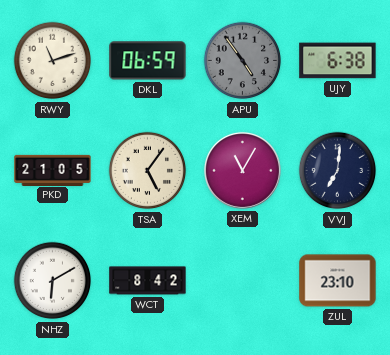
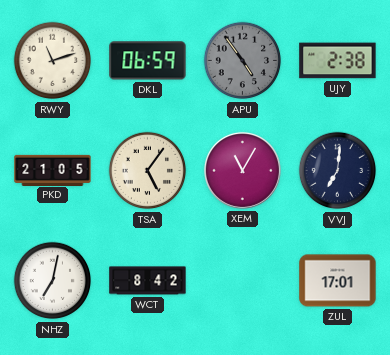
UJY: 6:38 -> 2:38
NHZ: 6:10 -> 7:02
ZUL: 23:10 -> 17:01
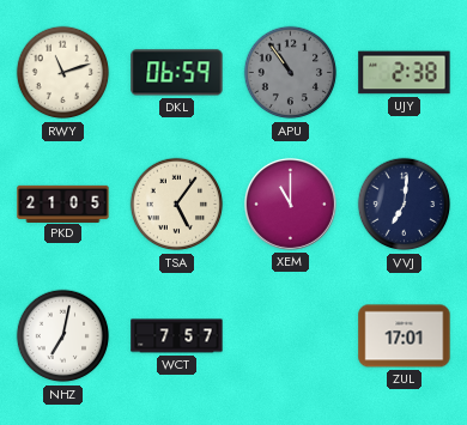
APU: 4:54 -> 10:54
XEM: 11:05 -> 11:00
WCT: 8:42 -> 7:57
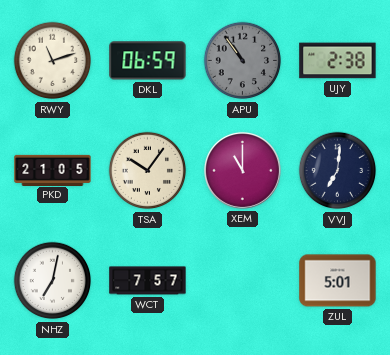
TSA: 5:06 -> 10:06
ZUL: 17:01 -> 5:01
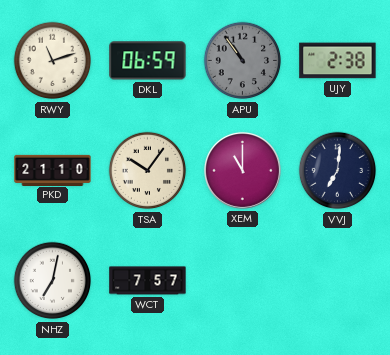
PKD: 21:05 -> 21:10
ZUL: 5:01 -> none
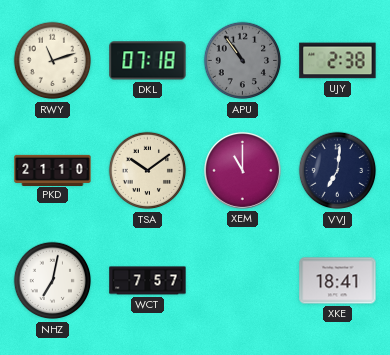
DKL: 06:59 -> 07:18
TSA: 10:06 -> 10:09
XKE: none -> 18:41
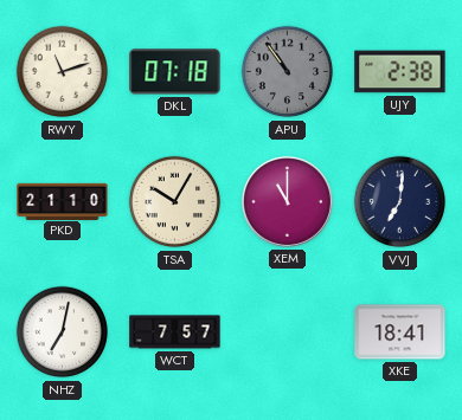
TSA: 10:09 -> 10:05
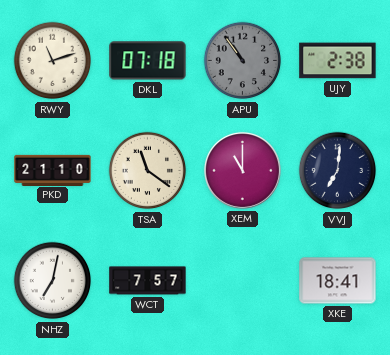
TSA: 10:05 -> 11:21
